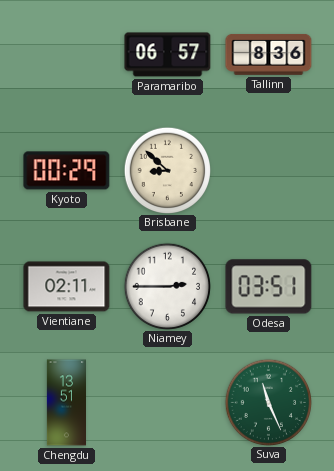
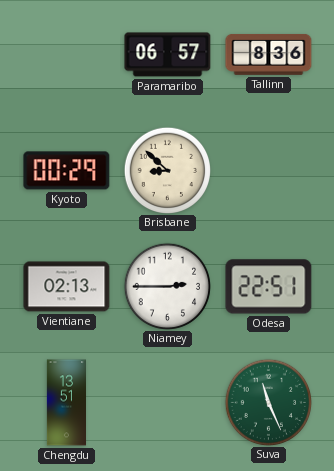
Vientiane: 02:11 -> 02:13
Odesa: 03:51 -> 22:51
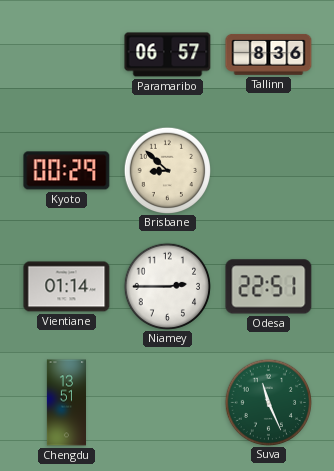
Vientiane: 02:13 -> 01:14
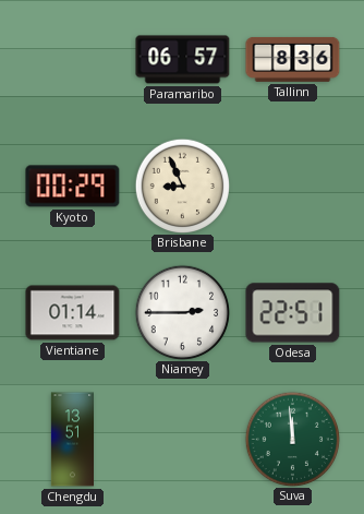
Brisbane: 8:52 -> 8:56
Suva: 11:26 -> 11:59
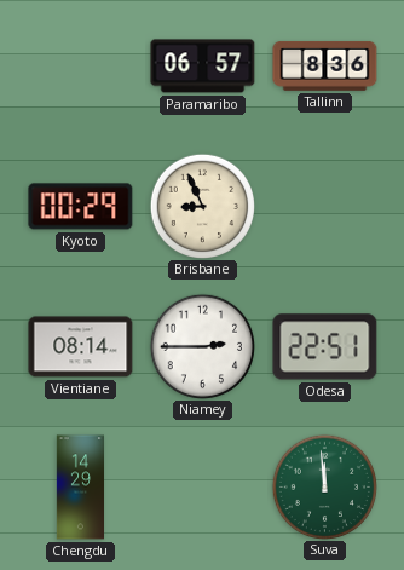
Vientiane: 01:14 -> 08:14
Chengdu: 13:51 -> 14:29
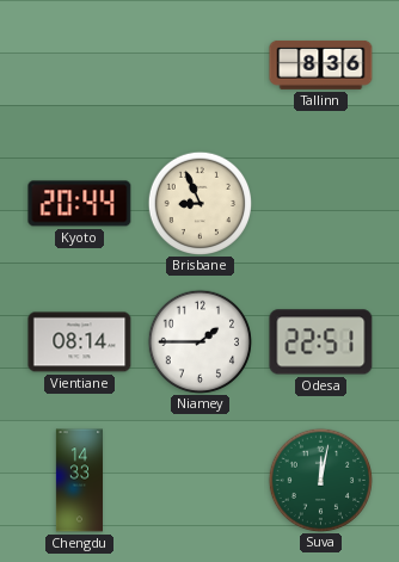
Paramaribo: 06:57 -> none
Kyoto: 00:29 -> 20:44
Niamey: 2:45 -> 1:45
Chengdu: 14:29 -> 14:33
Suva: 11:59 -> 12:02
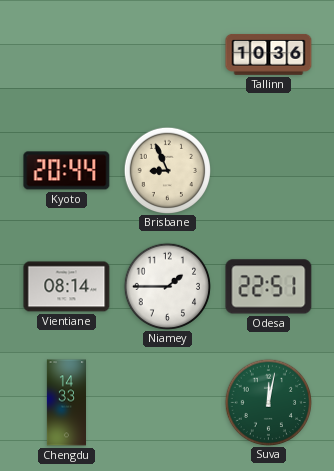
Tallinn: 8:36 -> 10:36
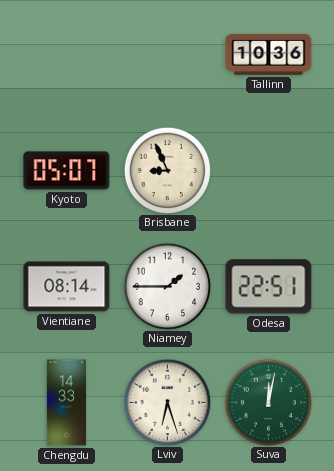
Kyoto: 20:44 -> 05:07
Lviv: none -> 6:27
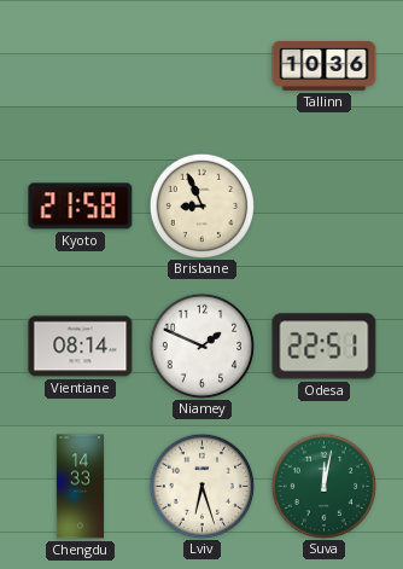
Kyoto: 05:07 -> 21:58
Niamey: 1:45 -> 1:49
